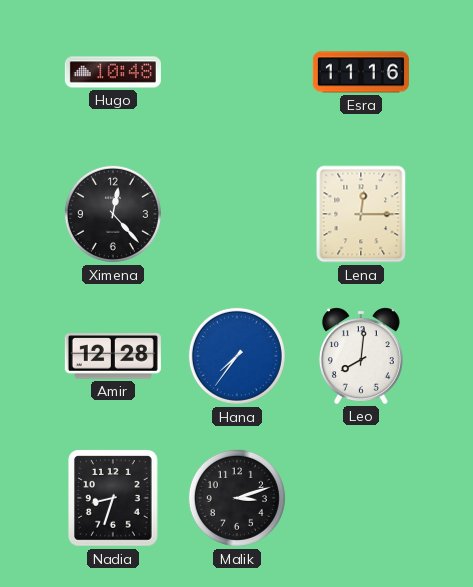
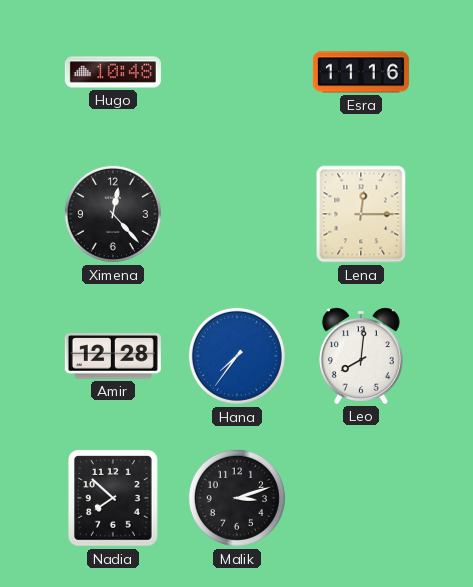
Nadia: 8:33 -> 7:52
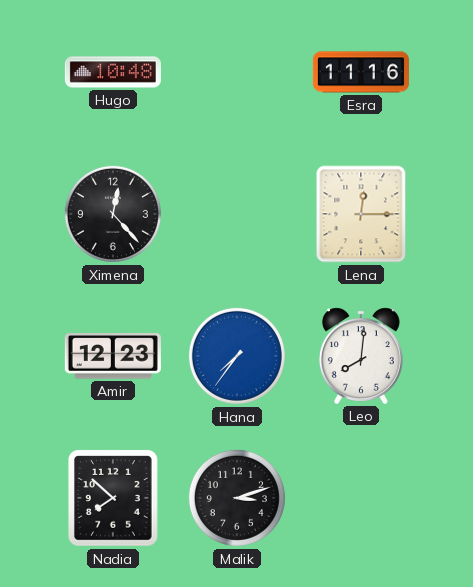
Amir: 12:28 -> 12:23
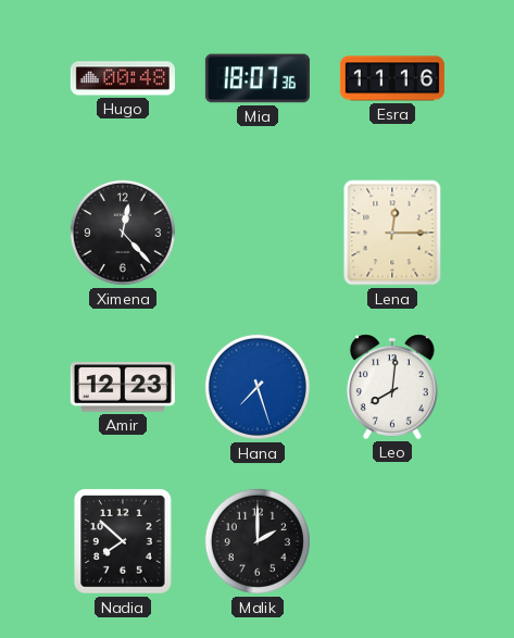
Hugo: 10:48 -> 00:48
Mia: none -> 18:07
Hana: 7:36 -> 7:27
Malik: 3:12 -> 2:00
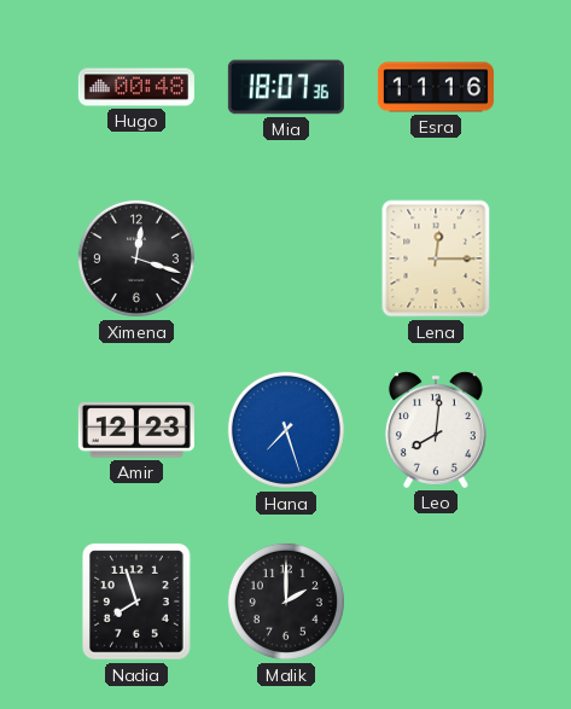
Ximena: 12:23 -> 12:18
Nadia: 7:52 -> 7:57
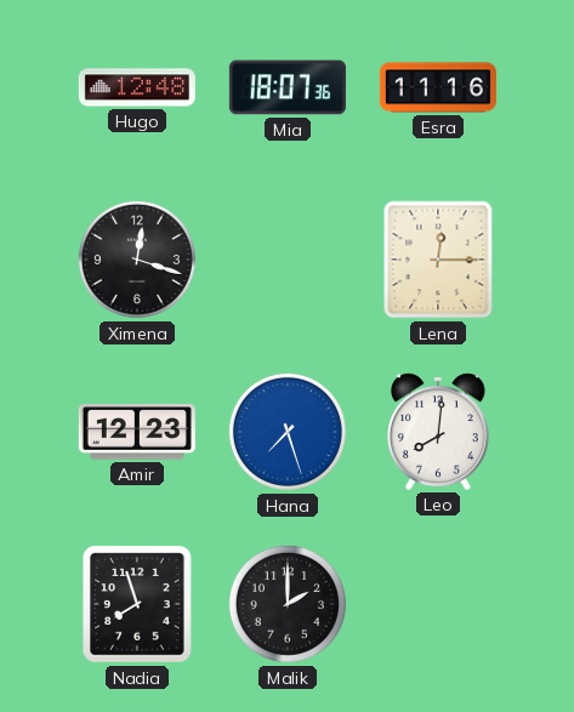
Hugo: 00:48 -> 12:48
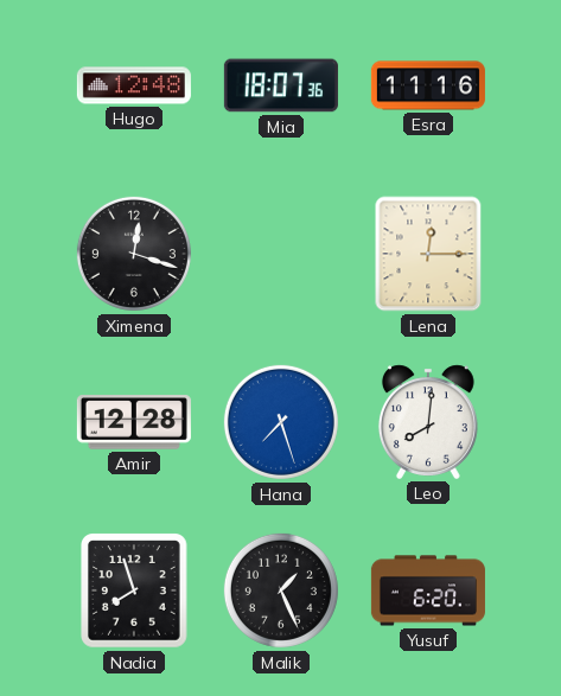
Amir: 12:23 -> 12:28
Malik: 2:00 -> 1:26
Yusuf: none -> 6:20
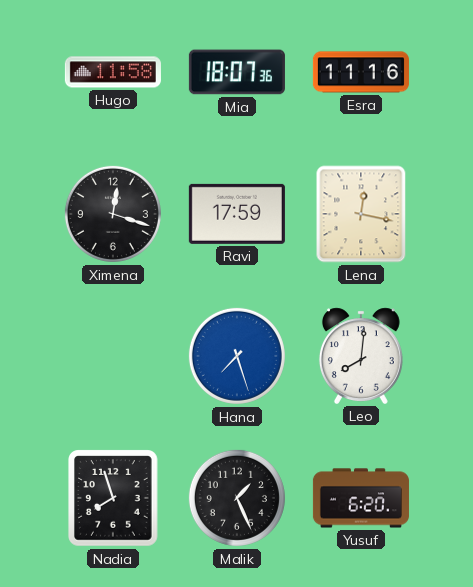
Hugo: 12:48 -> 11:58
Ravi: none -> 17:59
Lena: 12:15 -> 12:17
Amir: 12:28 -> none
